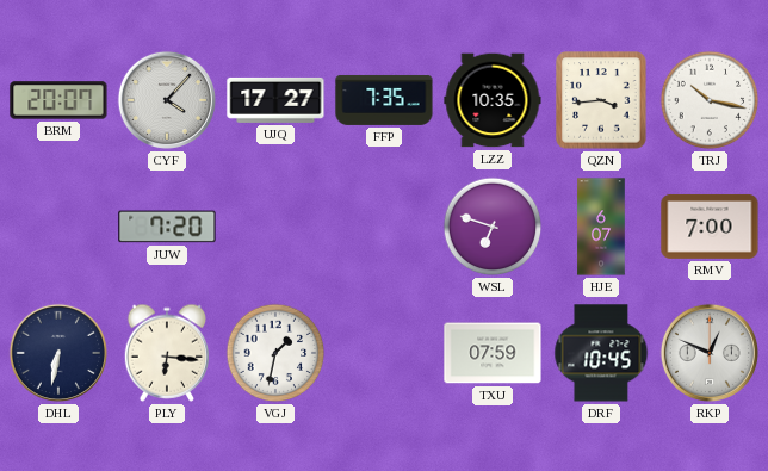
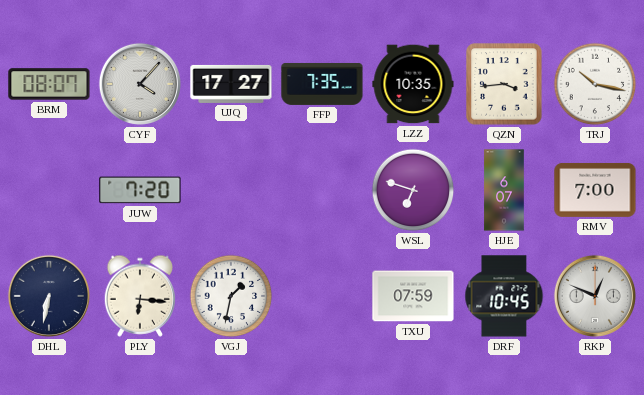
BRM: 20:07 -> 08:07
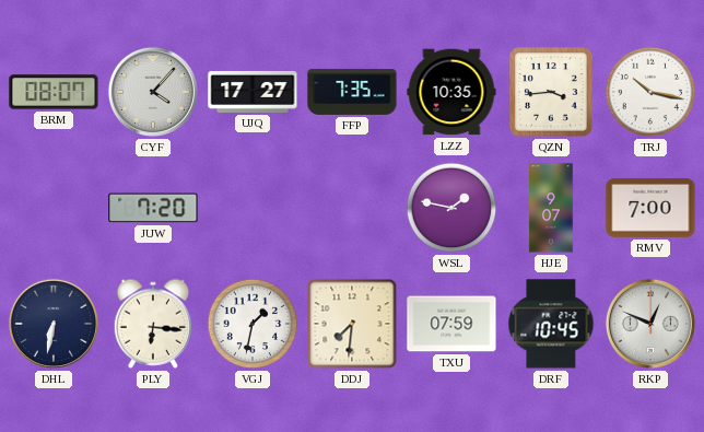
WSL: 6:48 -> 1:47
HJE: 6:07 -> 9:07
DDJ: none -> 7:31
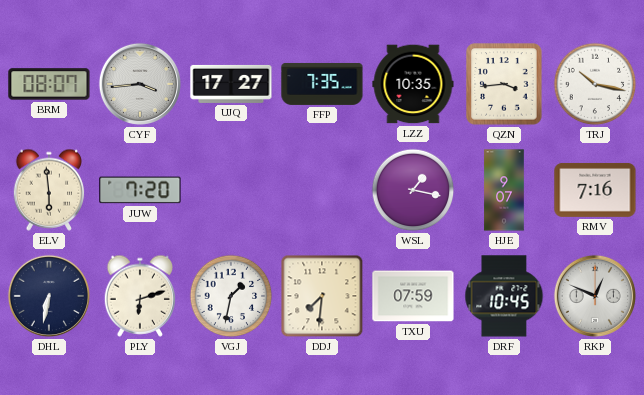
CYF: 4:07 -> 3:44
ELV: none -> 5:59
WSL: 1:47 -> 1:17
RMV: 7:00 -> 7:16
PLY: 6:16 -> 6:12
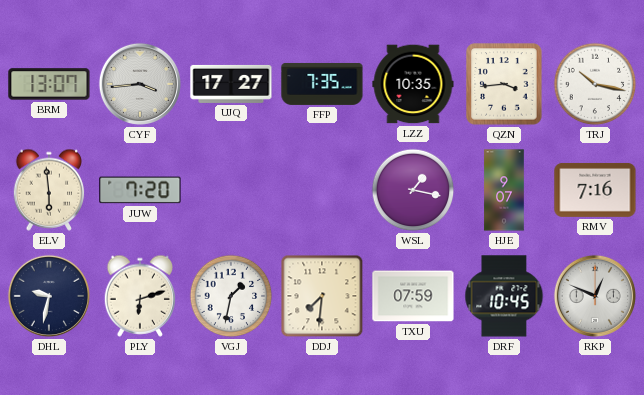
BRM: 08:07 -> 13:07
DHL: 6:32 -> 9:32
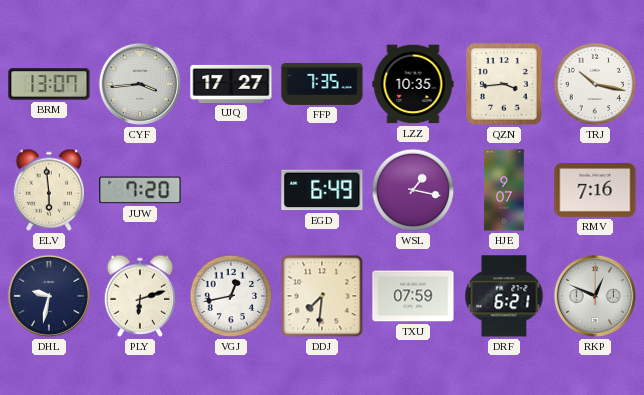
EGD: none -> 6:49
VGJ: 1:32 -> 12:43
DRF: 10:45 -> 6:21
